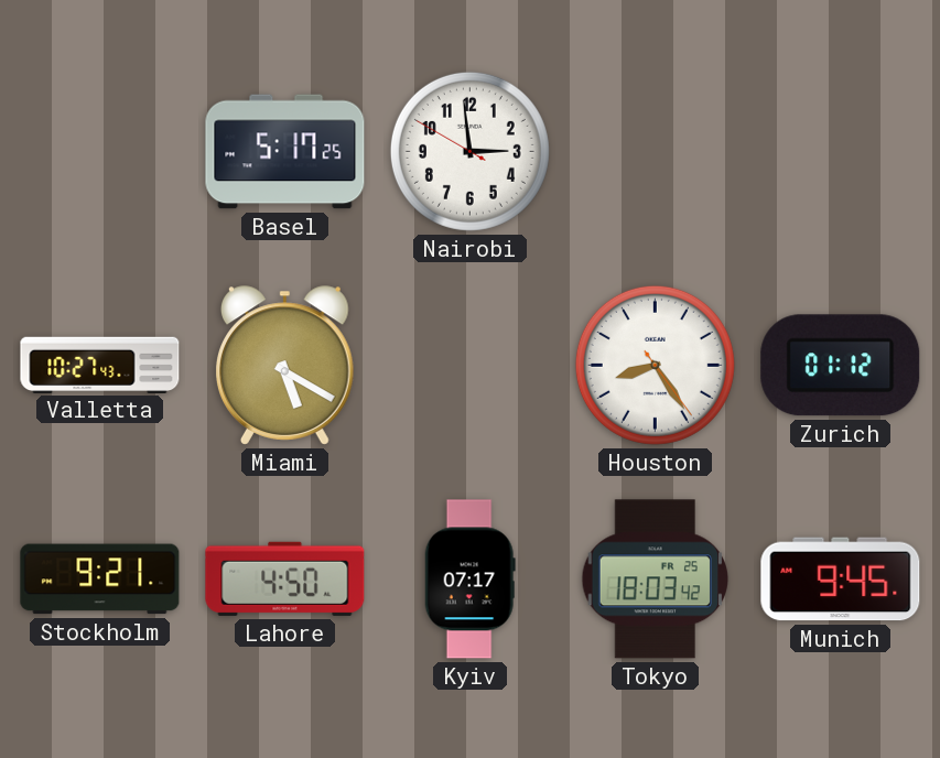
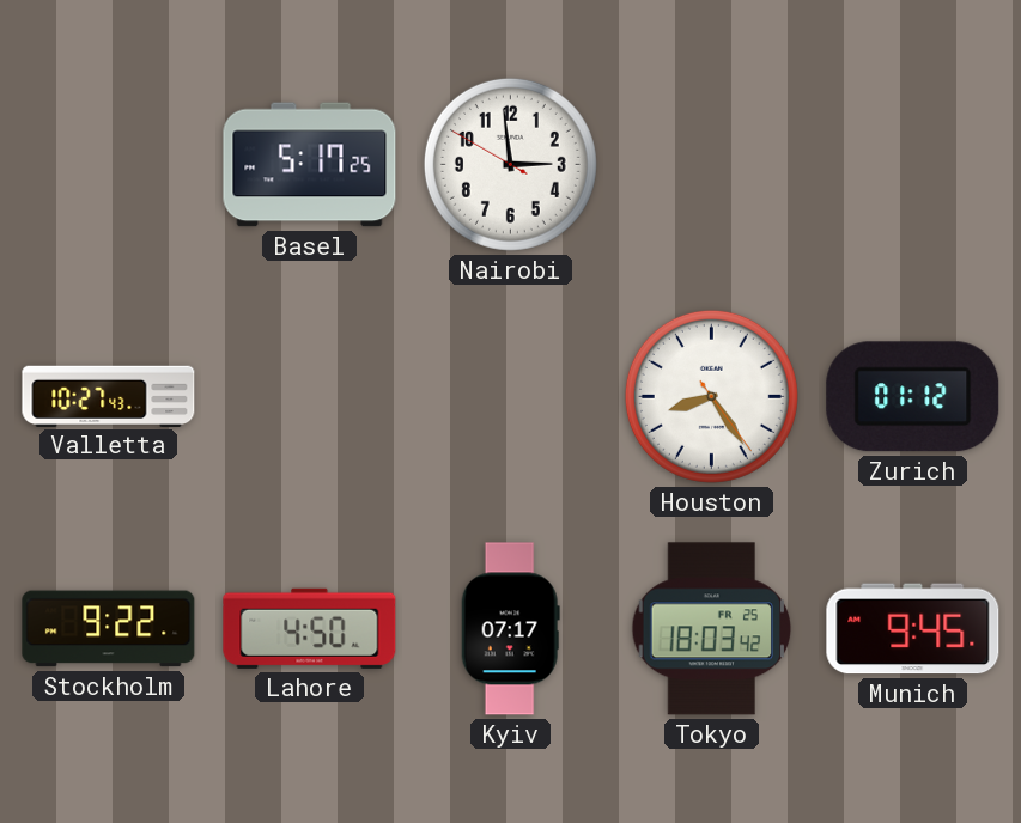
Miami: 5:20 -> none
Stockholm: 9:21 -> 9:22
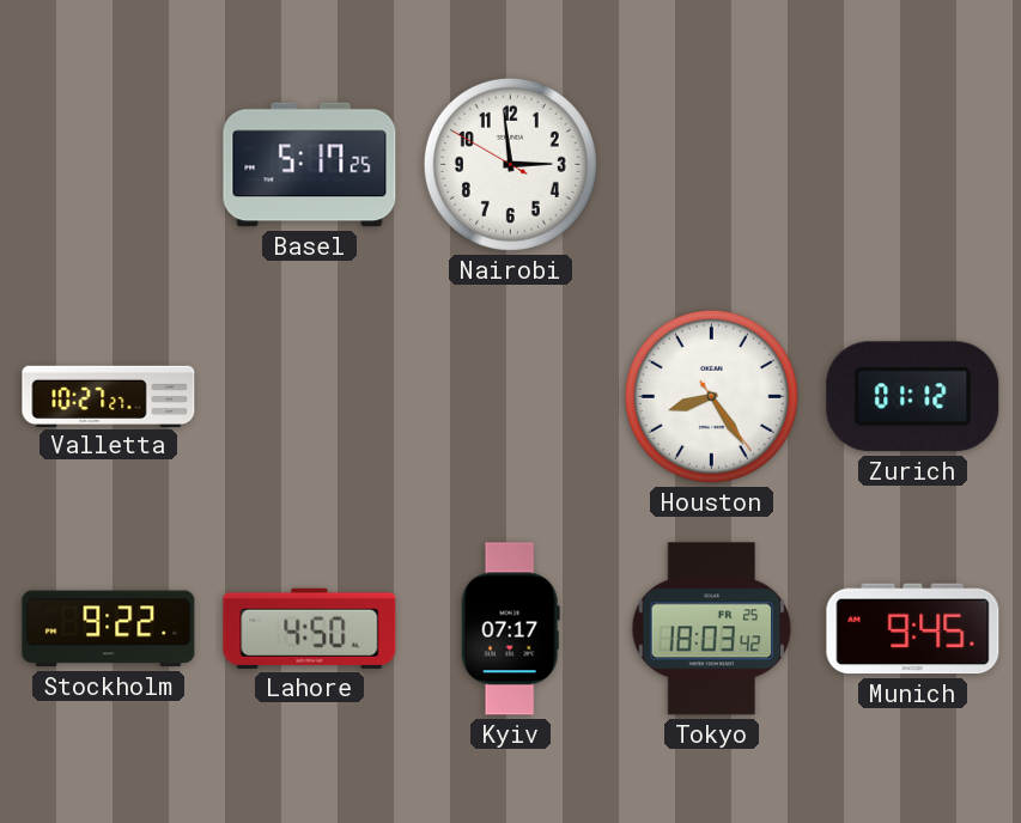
Valletta: 10:27:43 -> 10:27:27
